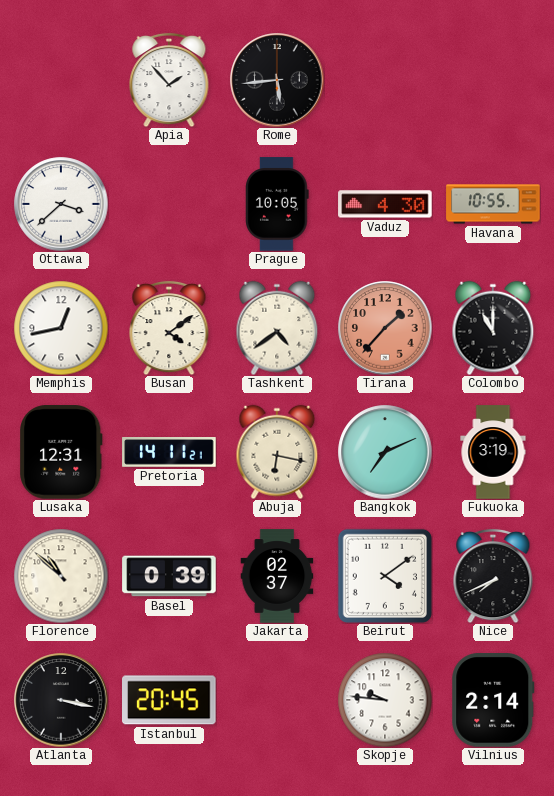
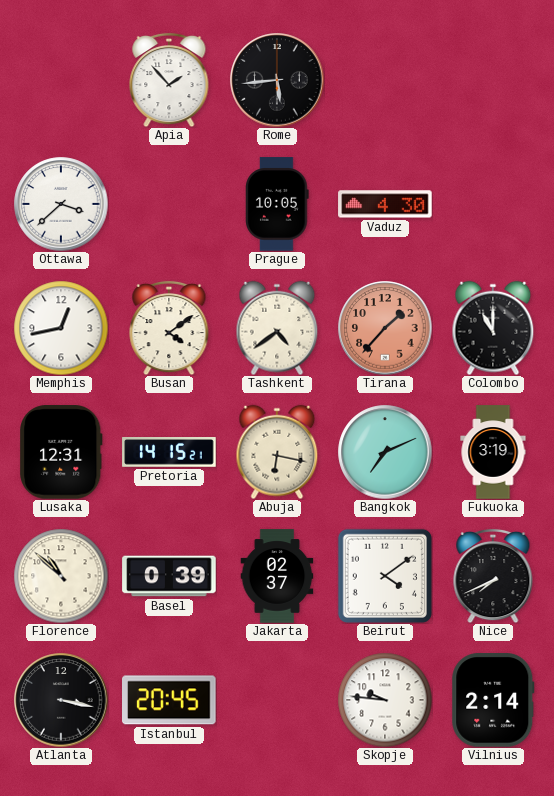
Havana: 10:55 -> none
Pretoria: 14:11 -> 14:15
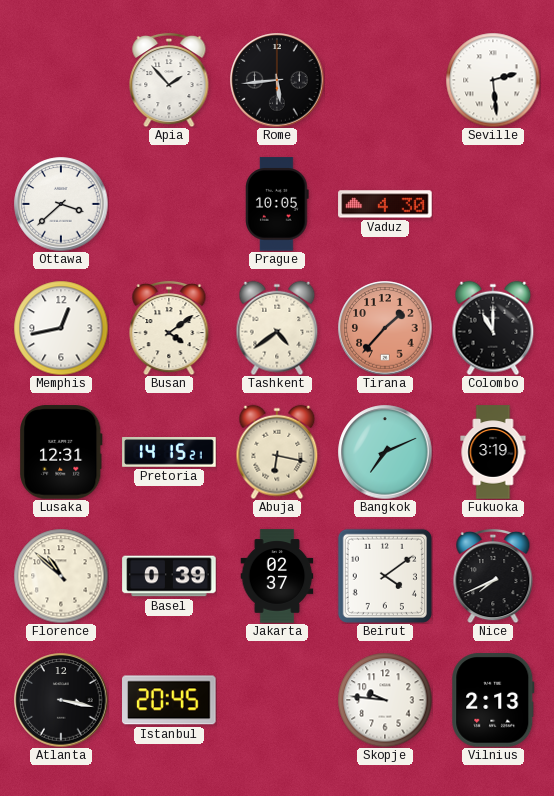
Seville: none -> 2:29
Vilnius: 2:14 -> 2:13
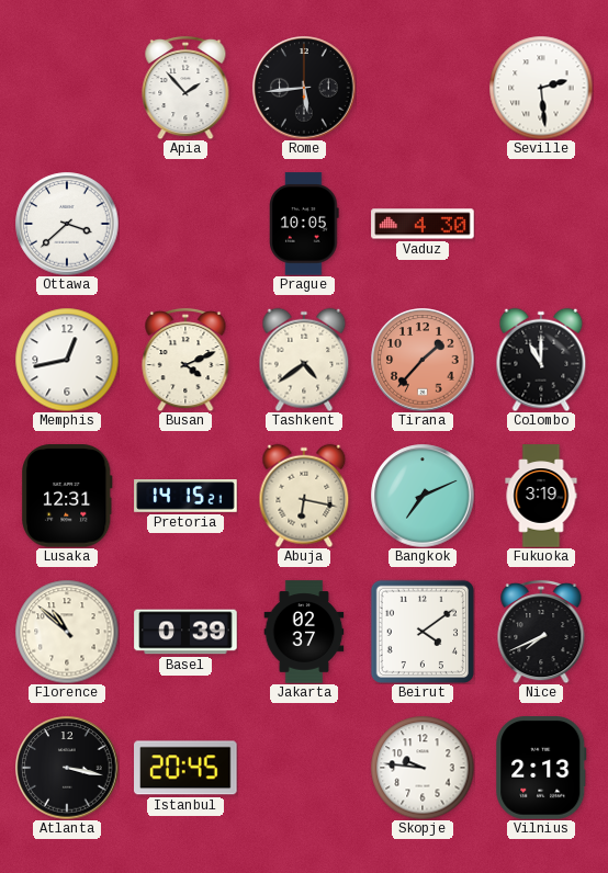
Busan: 4:09 -> 4:11
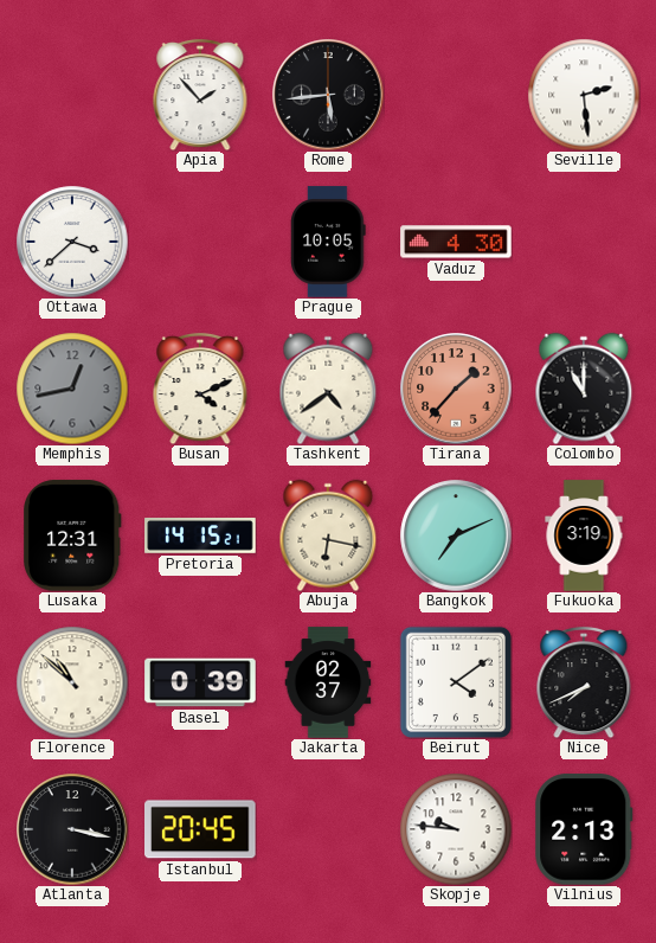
Memphis dial: white -> grey
